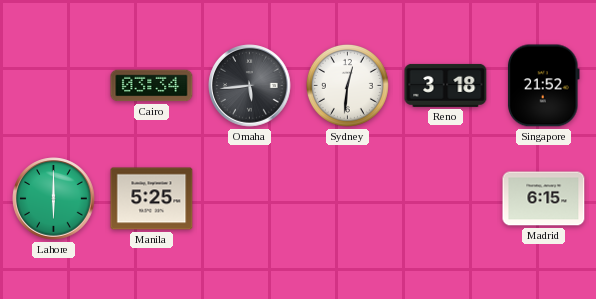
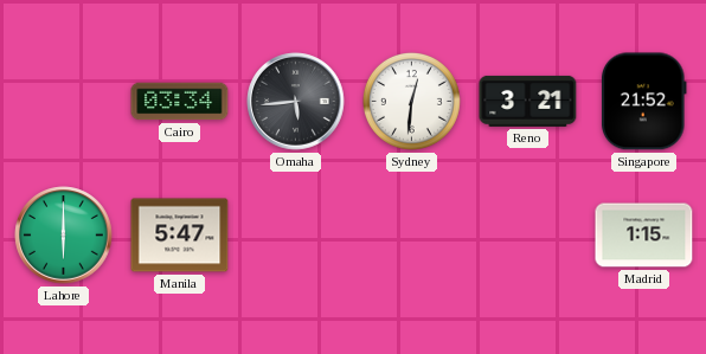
Reno: 3:18 -> 3:21
Manila: 5:25 -> 5:47
Madrid: 6:15 -> 1:15
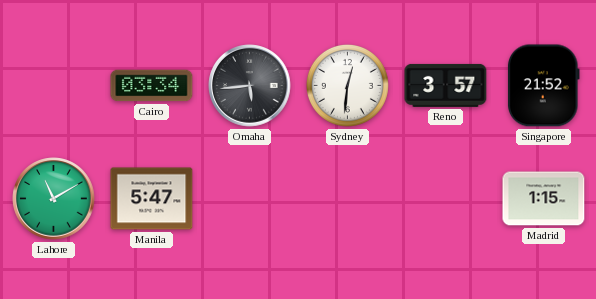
Reno: 3:21 -> 3:57
Lahore: 6:00 -> 11:10
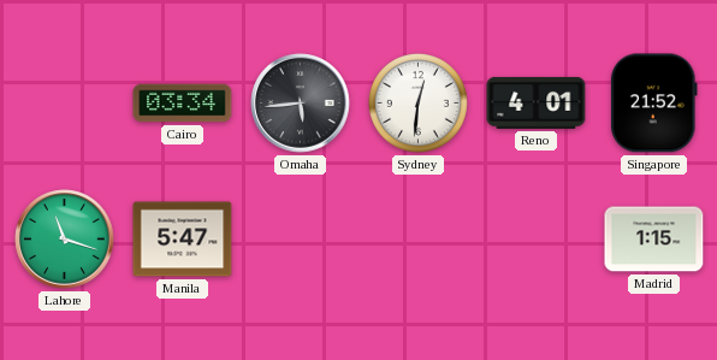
Reno: 3:57 -> 4:01
Lahore: 11:10 -> 11:18
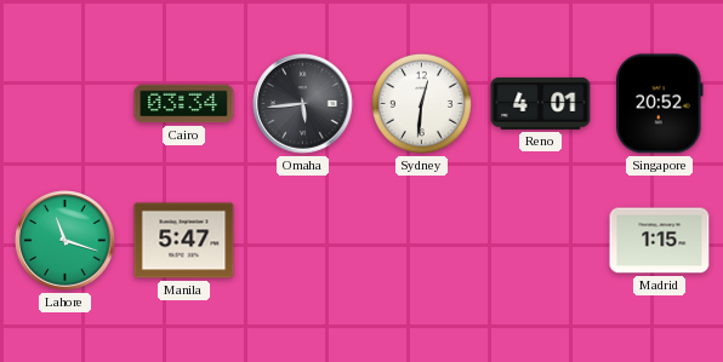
Singapore: 21:52 -> 20:52
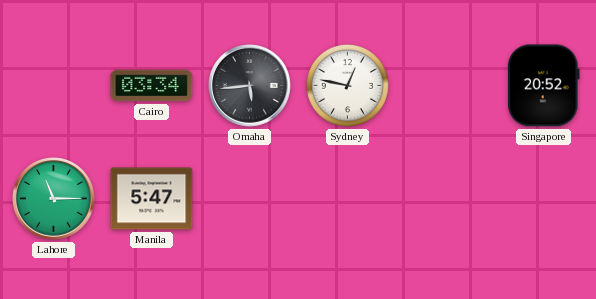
Sydney: 12:31 -> 12:47
Reno: 4:01 -> none
Lahore: 11:18 -> 11:15
Madrid: 1:15 -> none
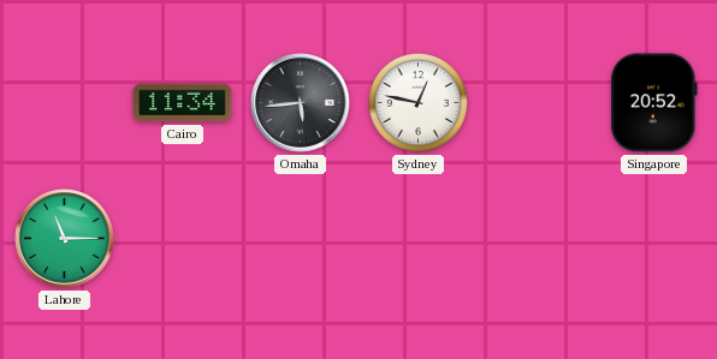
Cairo: 03:34 -> 11:34
Manila: 5:47 -> none
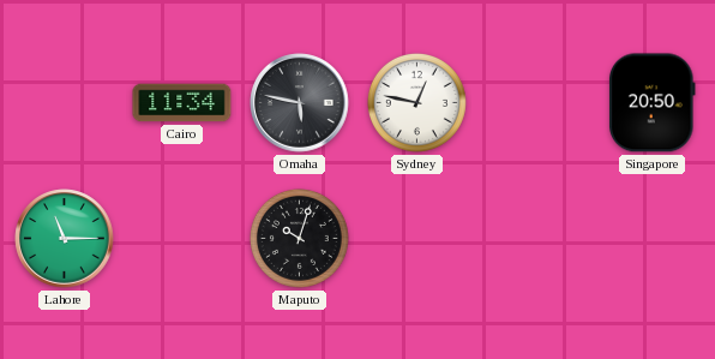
Omaha: 5:44 -> 5:47
Singapore: 20:52 -> 20:50
Maputo: none -> 10:03
